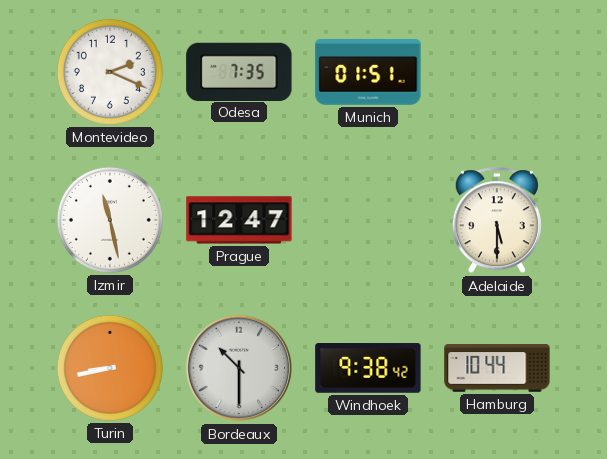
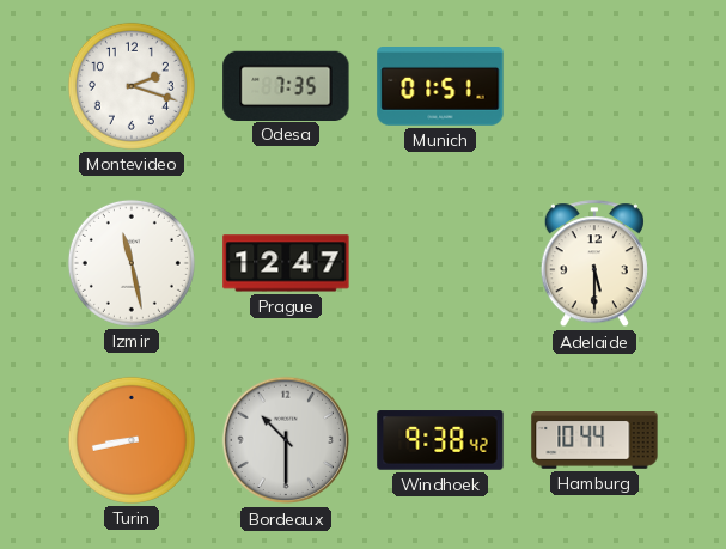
Montevideo: 2:19 -> 2:18
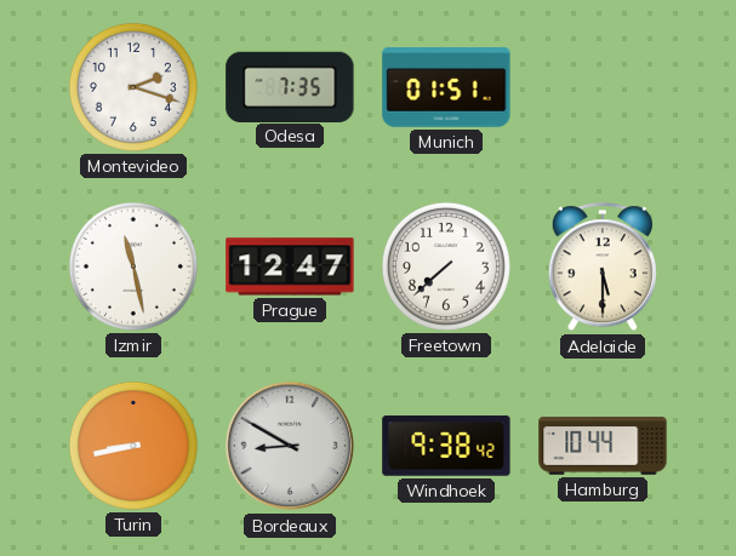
Freetown: none -> 7:38
Bordeaux: 10:30 -> 8:50
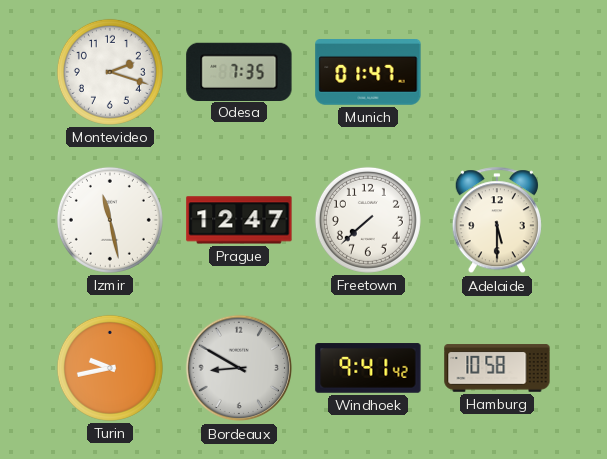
Munich: 01:51 -> 01:47
Turin: 8:43 -> 9:43
Windhoek: 9:38 -> 9:41
Hamburg: 10:44 -> 10:58
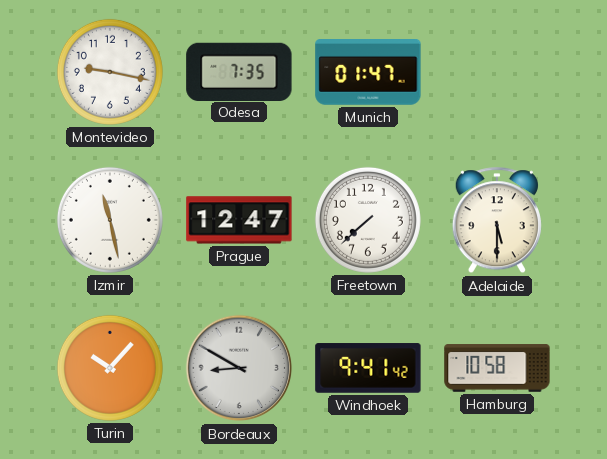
Montevideo: 2:18 -> 9:17
Turin: 9:43 -> 10:07
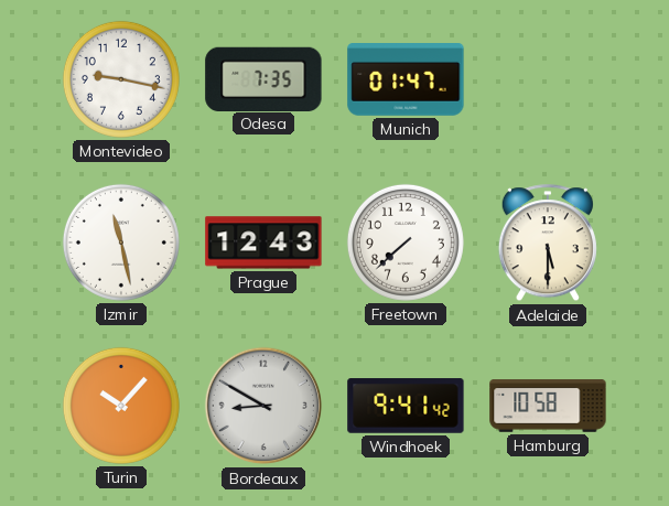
Prague: 12:47 -> 12:43
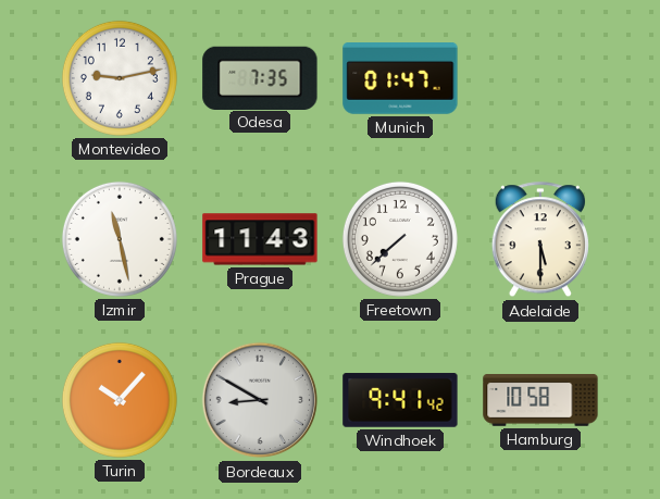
Montevideo: 9:17 -> 9:13
Prague: 12:43 -> 11:43
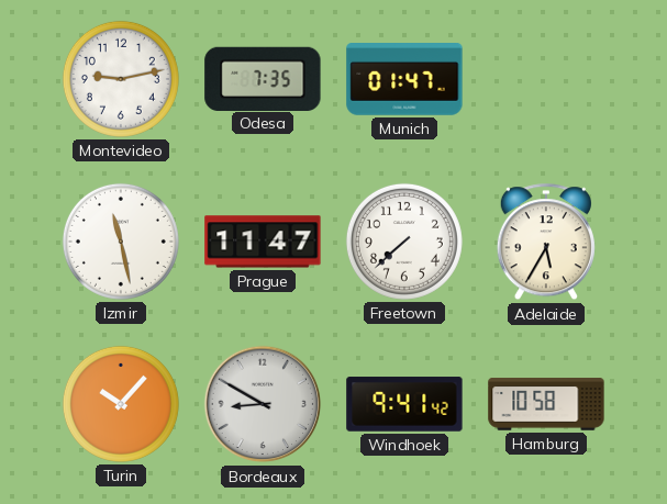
Prague: 11:43 -> 11:47
Adelaide: 5:30 -> 5:35
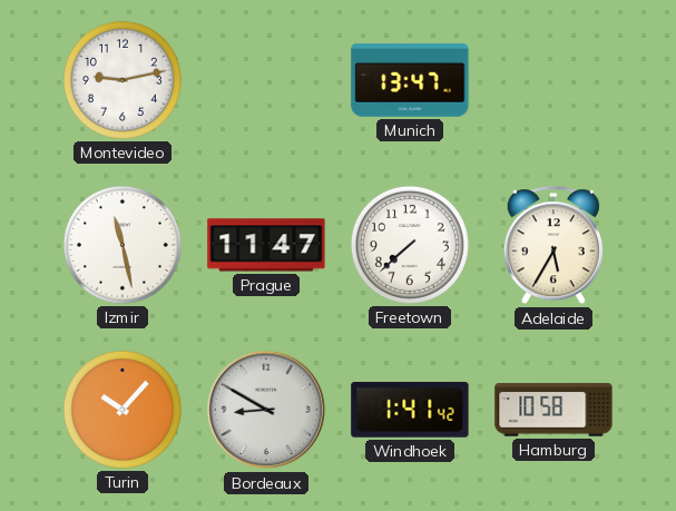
Odesa: 7:35 -> none
Munich: 01:47 -> 13:47
Windhoek: 9:41 -> 1:41
